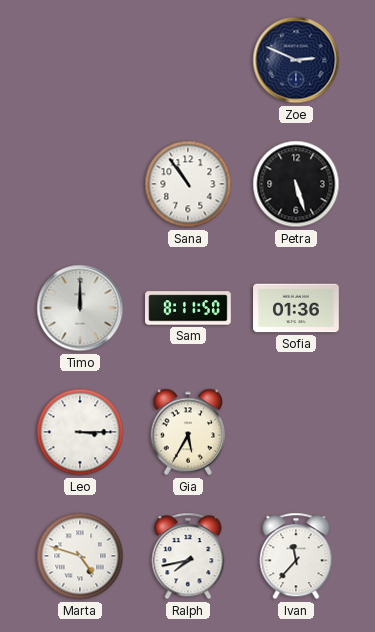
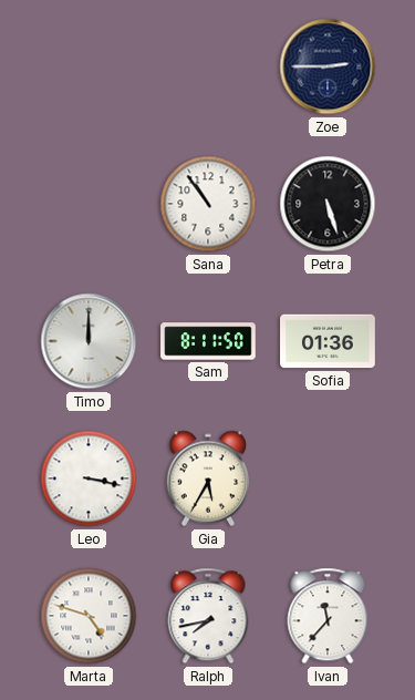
Zoe: 2:49 -> 2:45
Leo: 3:15 -> 3:17
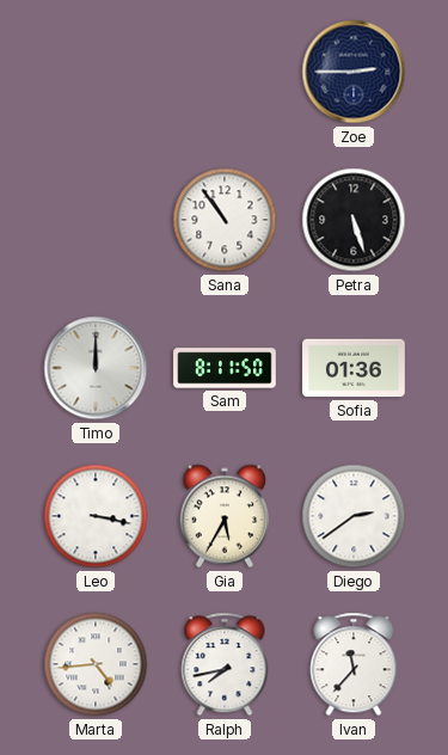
Diego: none -> 2:39
Marta: 4:48 -> 4:44
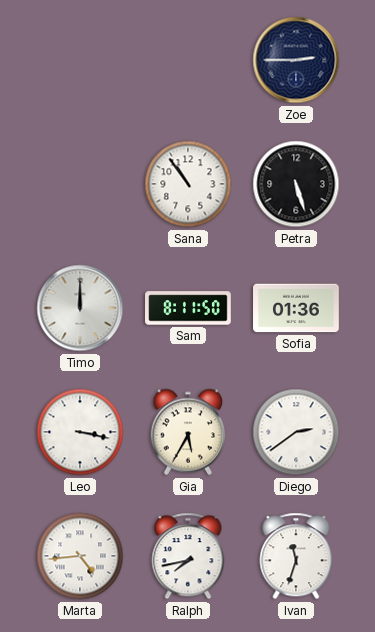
Ivan: 11:37 -> 11:33
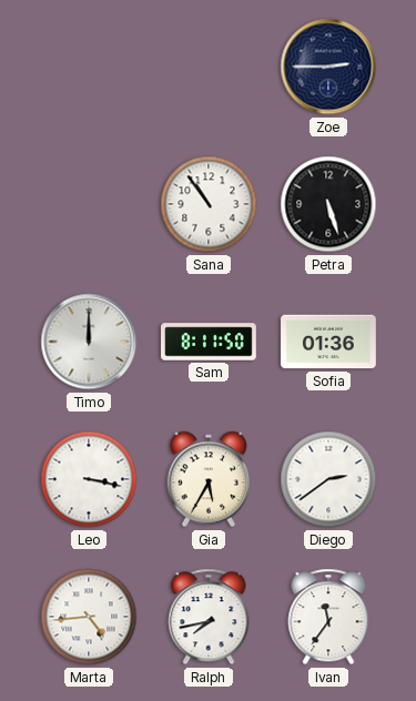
Ivan: 11:33 -> 11:36
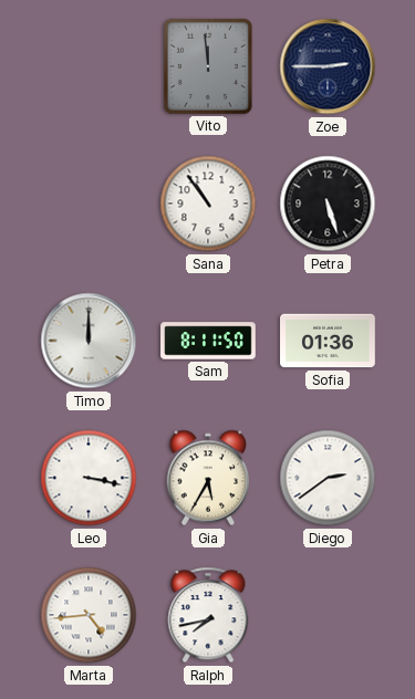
Vito: none -> 11:59
Ivan: 11:36 -> none
